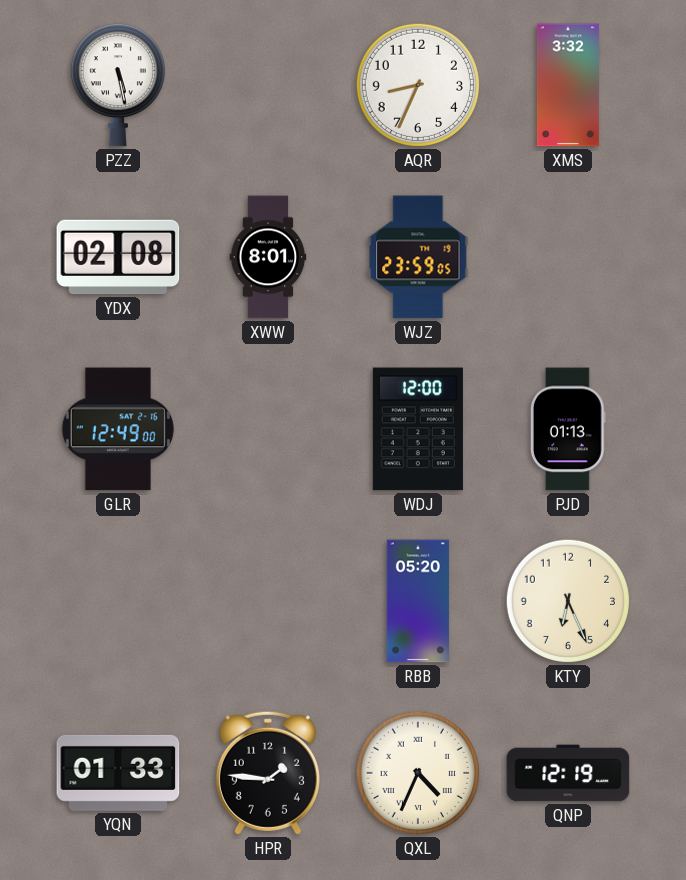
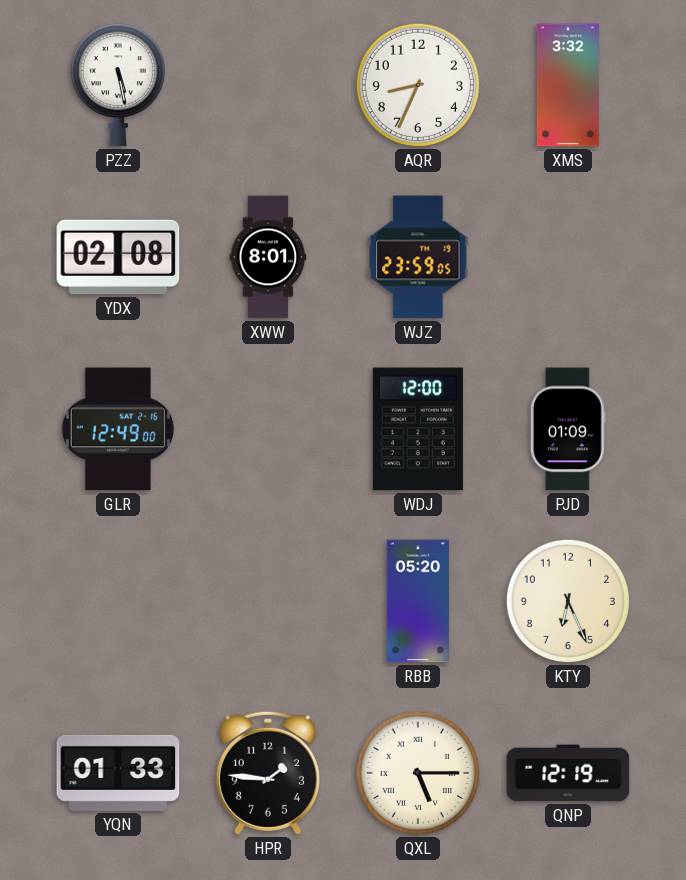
PJD: 01:13 -> 01:09
QXL: 4:34 -> 5:15
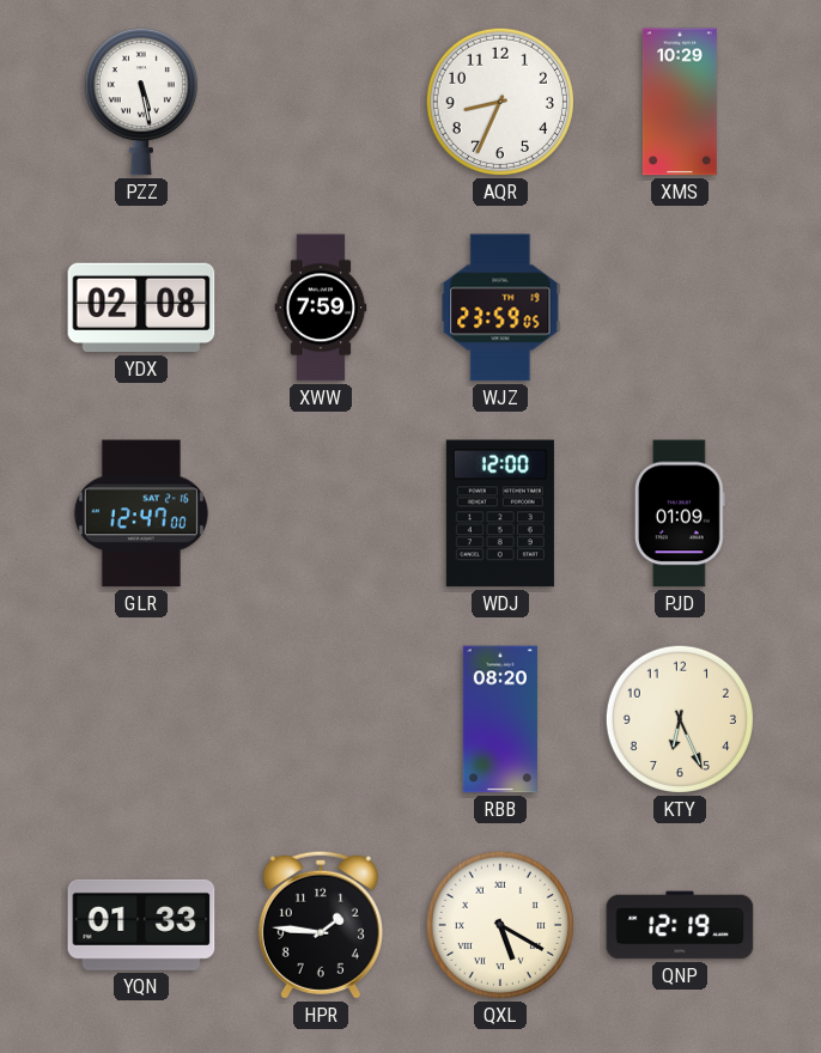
XMS: 3:32 -> 10:29
XWW: 8:01 -> 7:59
GLR: 12:49 -> 12:47
RBB: 05:20 -> 08:20
QXL: 5:15 -> 5:20
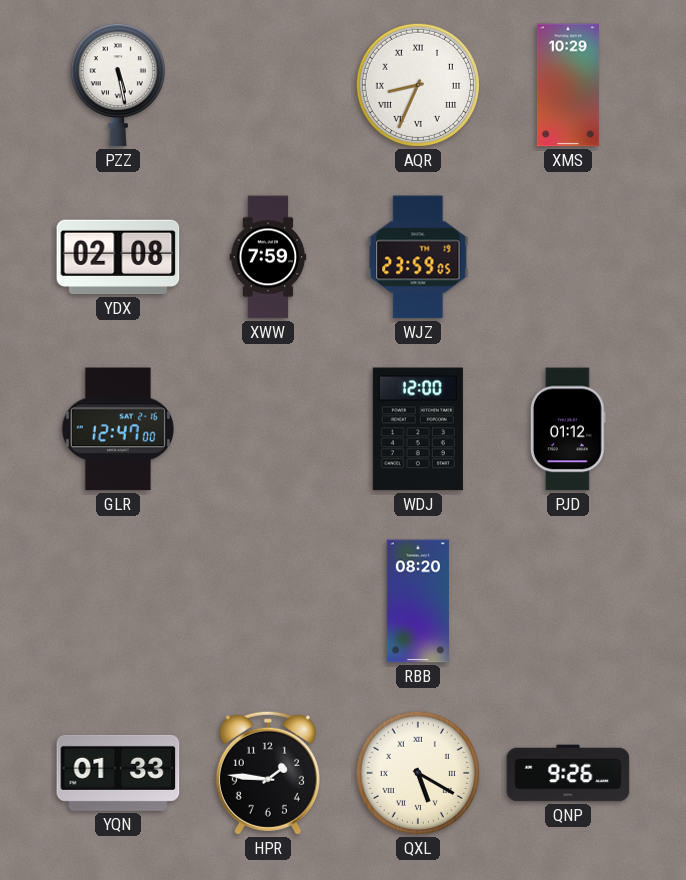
AQR numerals: Arabic -> Roman
PJD: 01:09 -> 01:12
KTY: 6:26 -> none
QNP: 12:19 -> 9:26
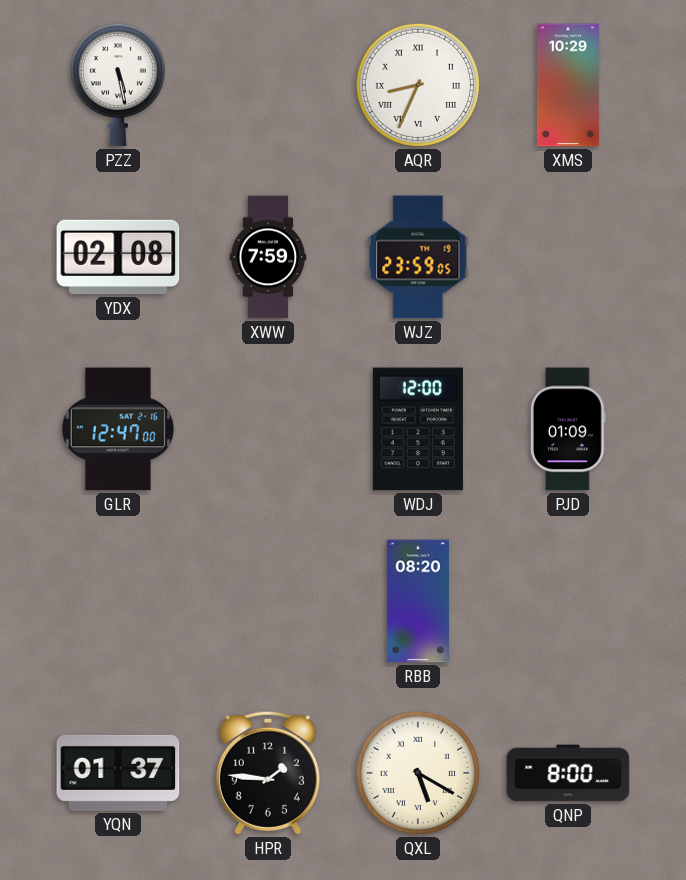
PJD: 01:12 -> 01:09
YQN: 01:33 -> 01:37
QNP: 9:26 -> 8:00
